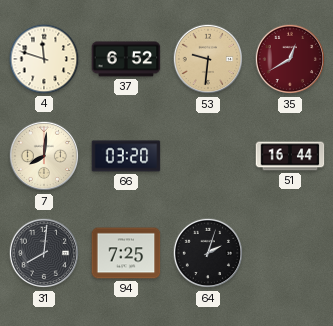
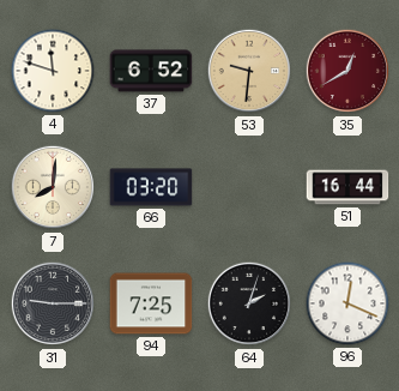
31: 8:01 -> 9:15
96: none -> 12:19
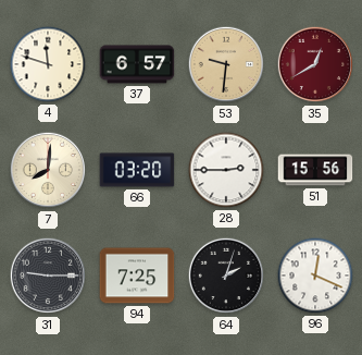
37: 6:52 -> 6:57
28: none -> 2:45
51: 16:44 -> 15:56
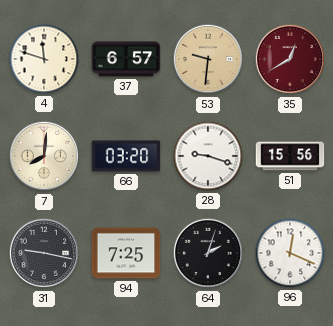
28: 2:45 -> 9:18
31: 9:15 -> 9:17
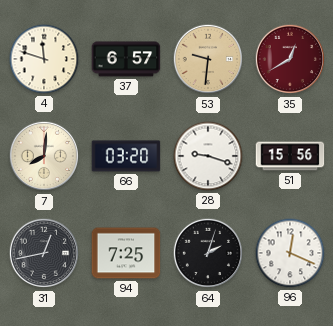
31: 9:17 -> 12:43
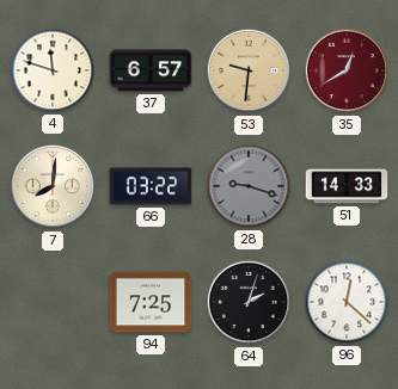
66: 03:20 -> 03:22
28 dial: white -> grey
51: 15:56 -> 14:33
31: 12:43 -> none
96: 12:19 -> 12:22
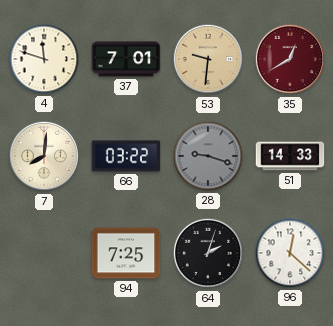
37: 6:57 -> 7:01
